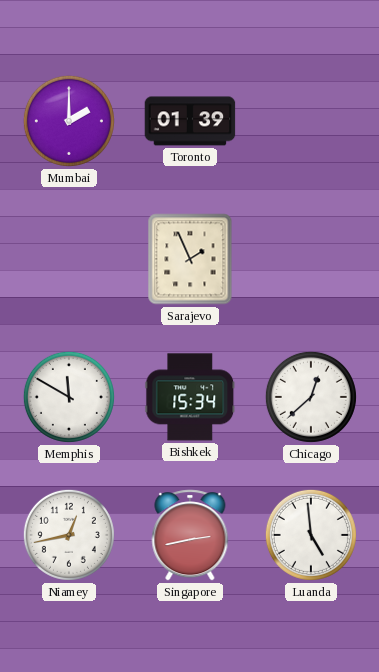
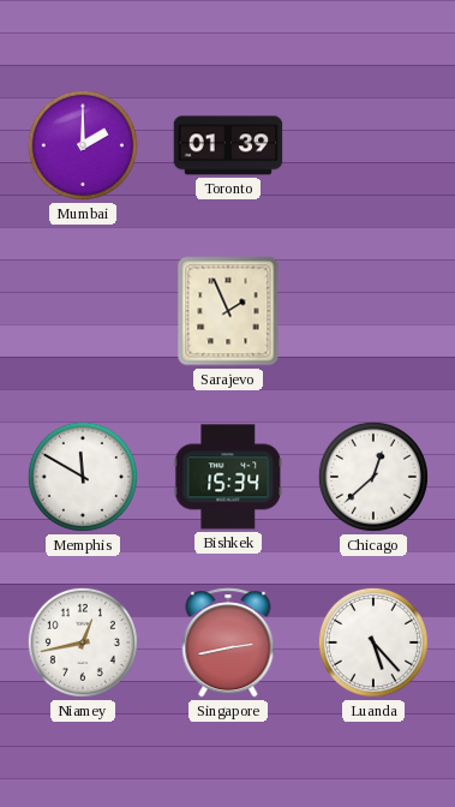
Luanda: 4:59 -> 5:23
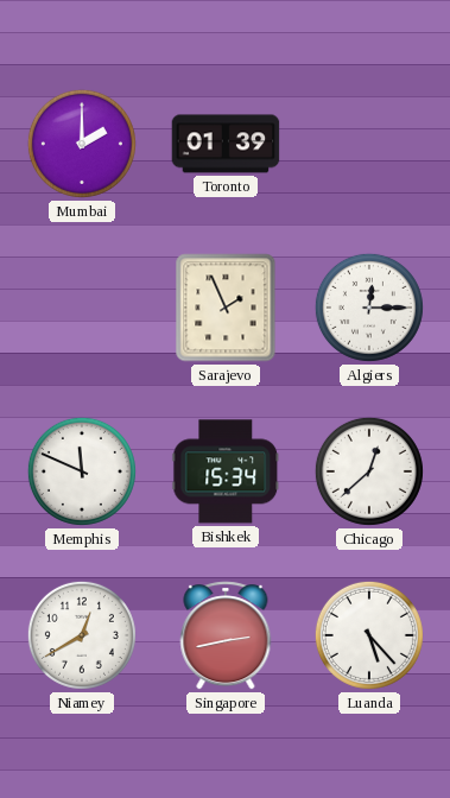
Algiers: none -> 12:15
Memphis: 11:50 -> 11:49
Niamey: 12:43 -> 12:40
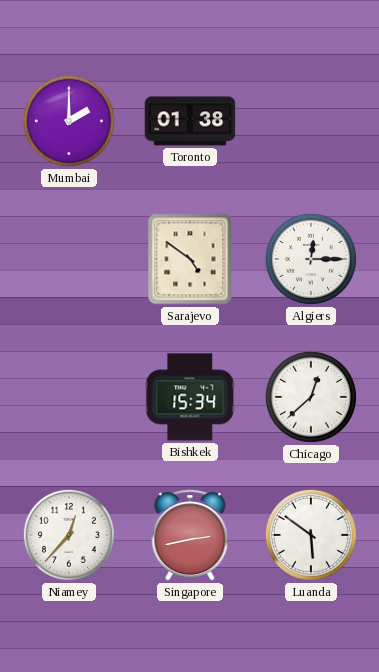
Toronto: 01:39 -> 01:38
Sarajevo: 1:56 -> 4:51
Memphis: 11:49 -> none
Niamey: 12:40 -> 12:37
Luanda: 5:23 -> 5:51
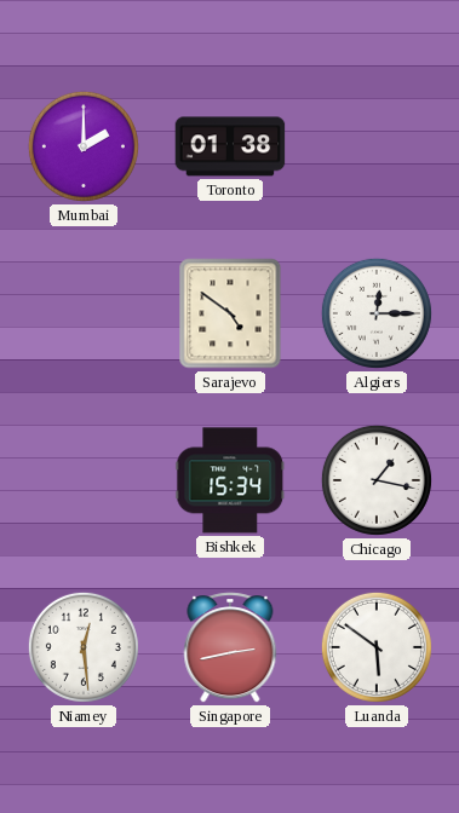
Chicago: 12:38 -> 1:17
Niamey: 12:37 -> 12:29
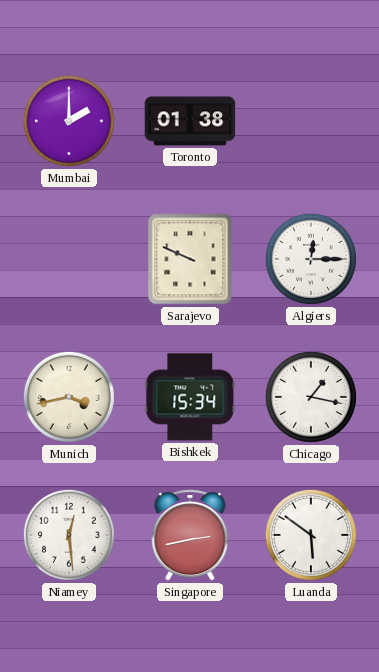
Sarajevo: 4:51 -> 9:49
Munich: none -> 3:43
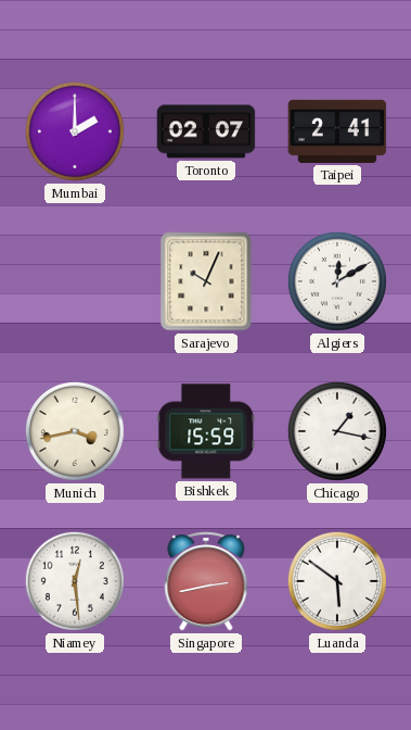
Toronto: 01:38 -> 02:07
Taipei: none -> 2:41
Sarajevo: 9:49 -> 10:04
Algiers: 12:15 -> 12:10
Bishkek: 15:34 -> 15:59
